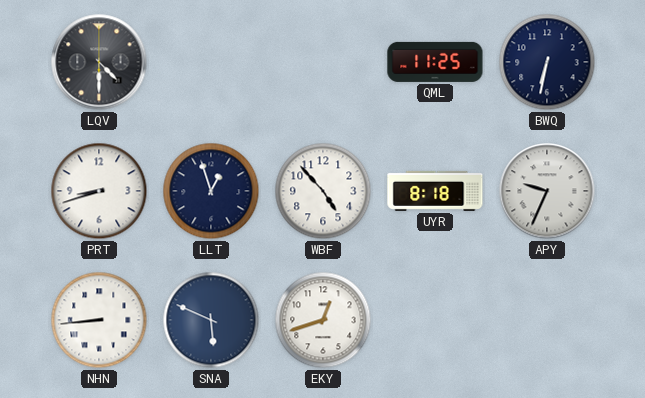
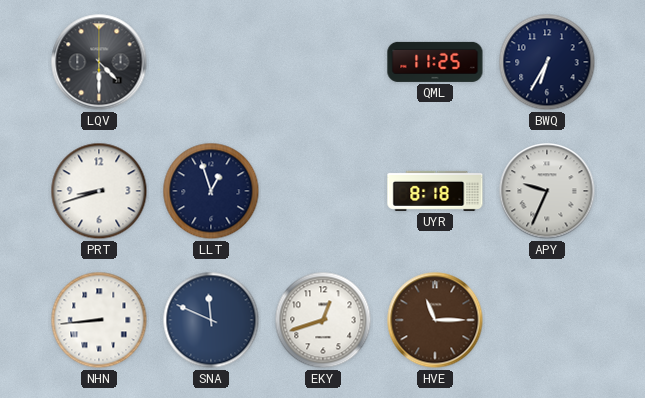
BWQ: 6:32 -> 6:35
WBF: 4:53 -> none
SNA: 5:49 -> 11:49
HVE: none -> 11:15
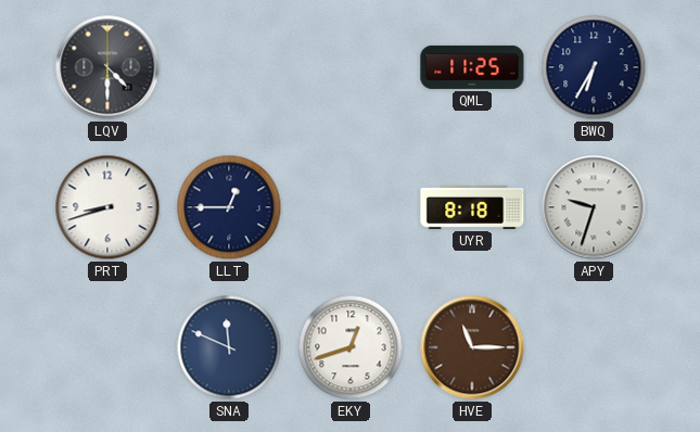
LLT: 12:57 -> 12:45
APY: 9:34 -> 9:33
NHN: 8:44 -> none
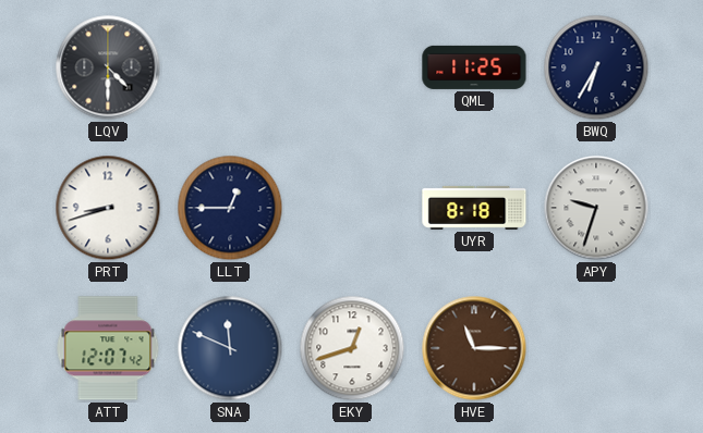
ATT: none -> 12:07
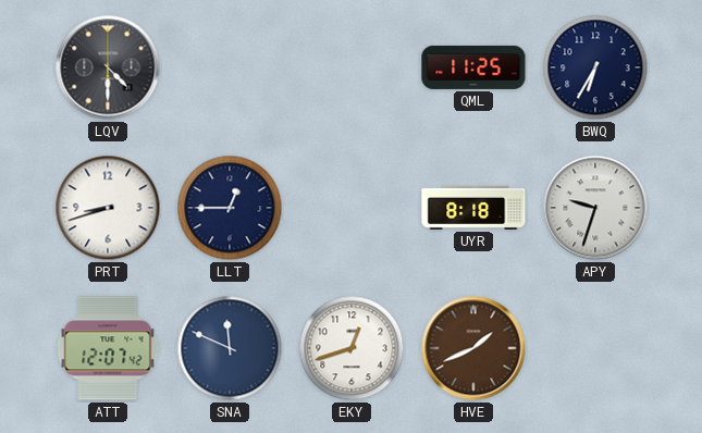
HVE: 11:15 -> 1:41
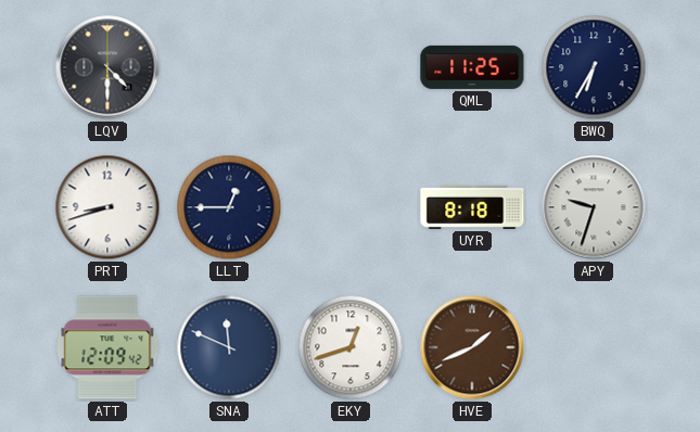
ATT: 12:07 -> 12:09
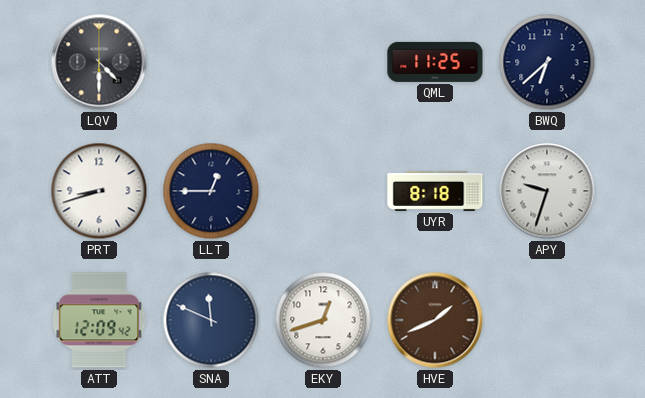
BWQ: 6:35 -> 6:38
